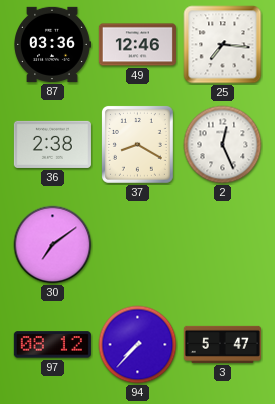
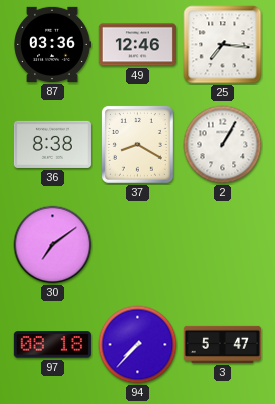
36: 2:38 -> 8:38
2: 12:26 -> 1:05
97: 08:12 -> 08:18
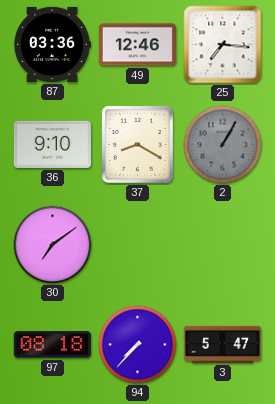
36: 8:38 -> 9:10
2 dial: white -> grey
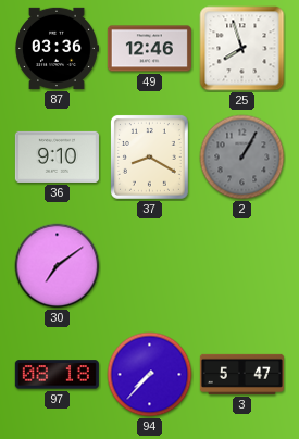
25: 7:16 -> 7:57
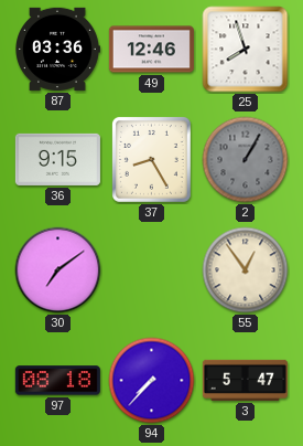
36: 9:10 -> 9:15
37: 8:20 -> 8:25
55: none -> 12:54
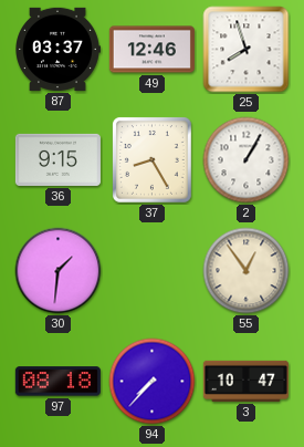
87: 03:36 -> 03:37
2 dial: grey -> white
30: 7:09 -> 1:31
3: 5:47 -> 10:47
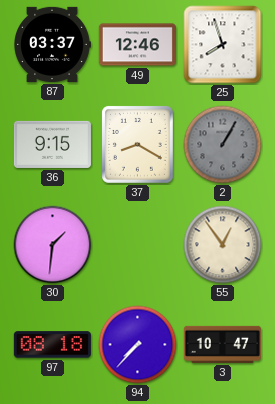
37: 8:25 -> 8:20
2 dial: white -> grey
